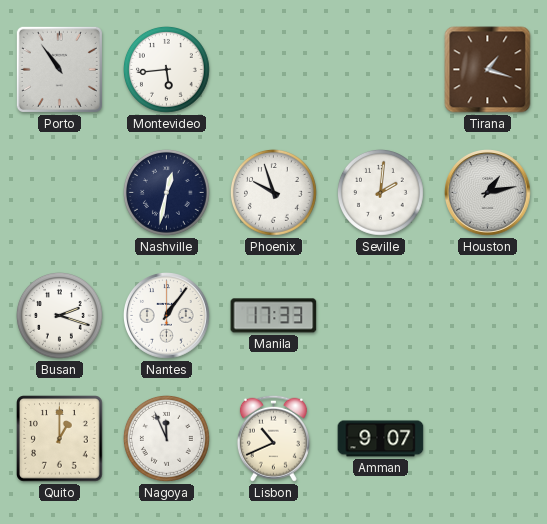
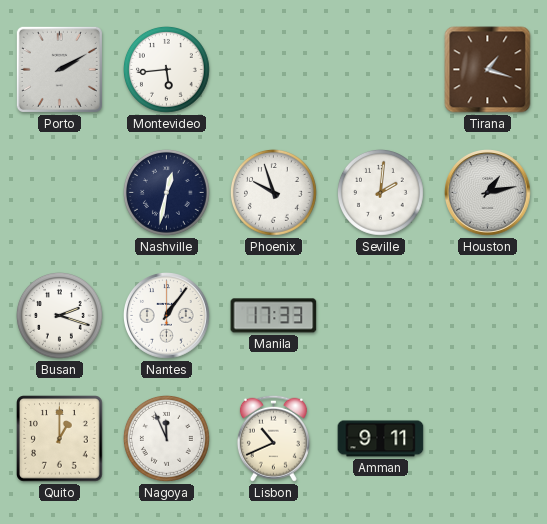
Porto: 10:54 -> 2:10
Amman: 9:07 -> 9:11
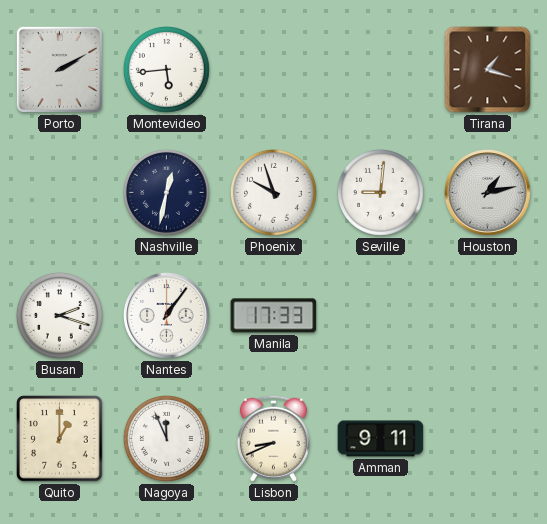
Seville: 2:01 -> 9:01
Lisbon: 10:41 -> 8:41
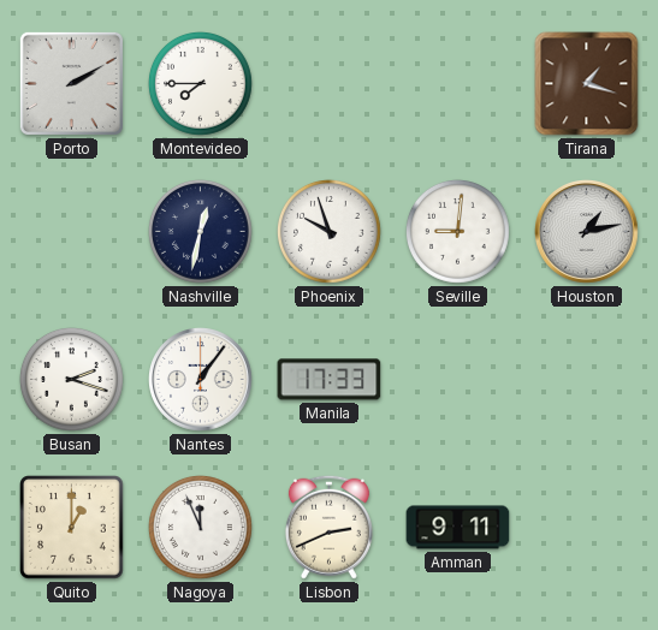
Montevideo: 5:44 -> 7:45
Lisbon: 8:41 -> 2:41
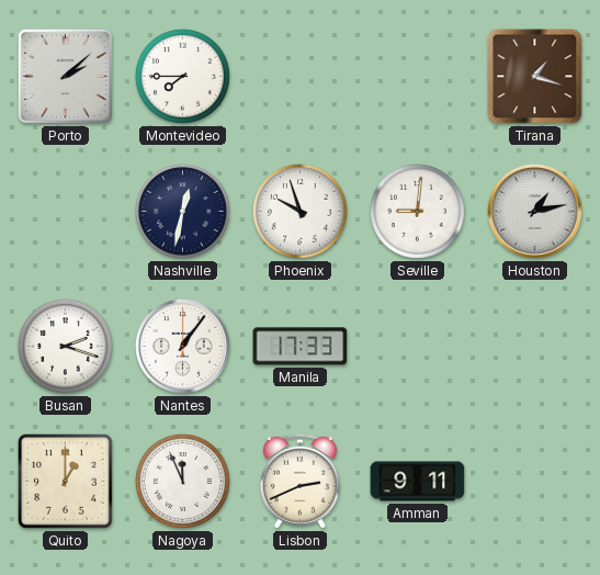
Porto: 2:10 -> 2:08
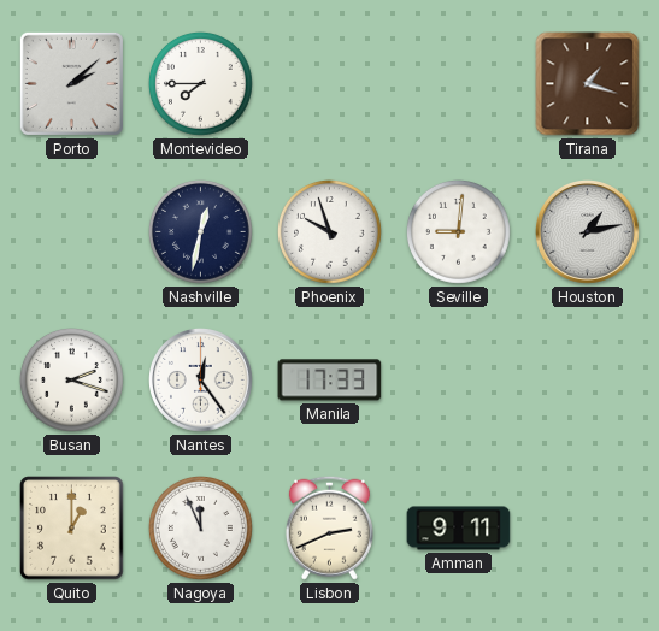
Nantes: 1:06 -> 12:24
